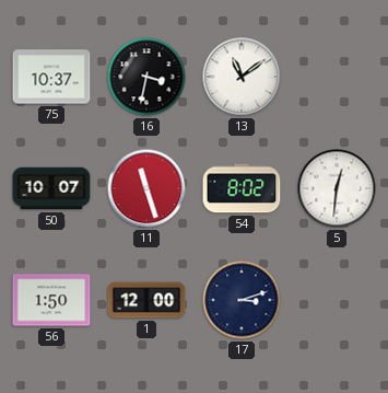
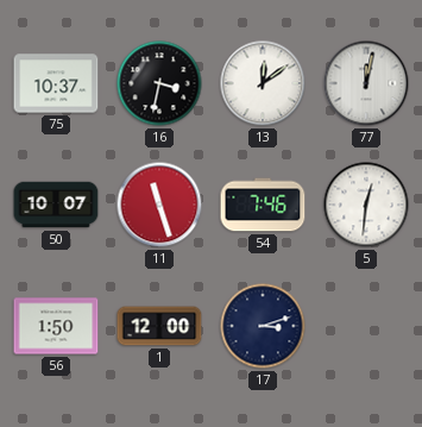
13: 11:09 -> 12:09
77: none -> 12:02
54: 8:02 -> 7:46
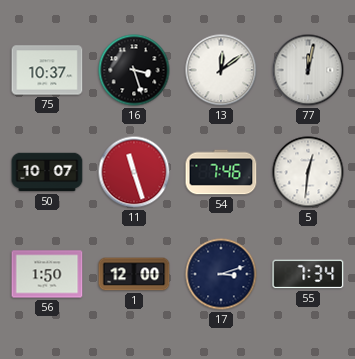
16: 3:32 -> 3:27
55: none -> 7:34
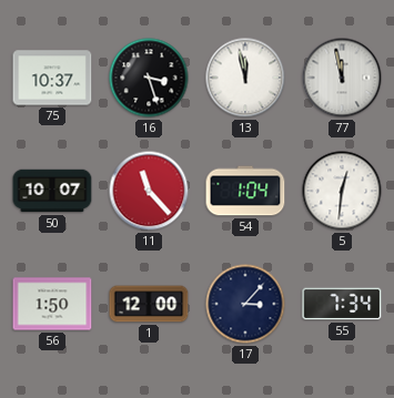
13: 12:09 -> 11:58
77: 12:02 -> 11:58
11: 11:27 -> 11:23
54: 7:46 -> 1:04
17: 3:12 -> 3:07
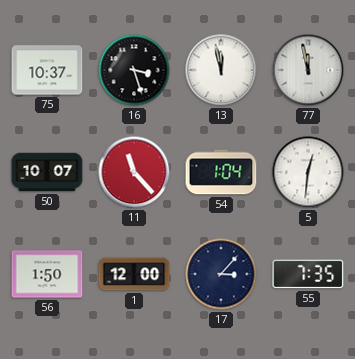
55: 7:34 -> 7:35
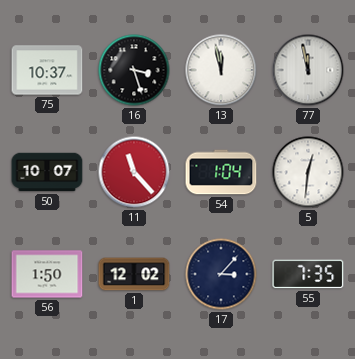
1: 12:00 -> 12:02
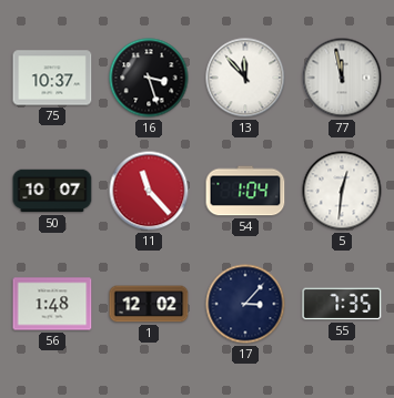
13: 11:58 -> 11:53
56: 1:50 -> 1:48
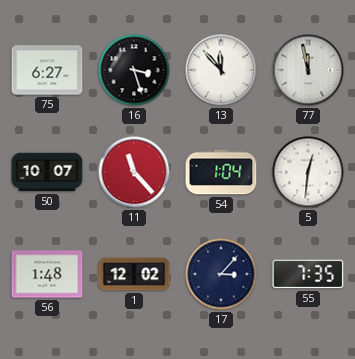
75: 10:37 -> 6:27
